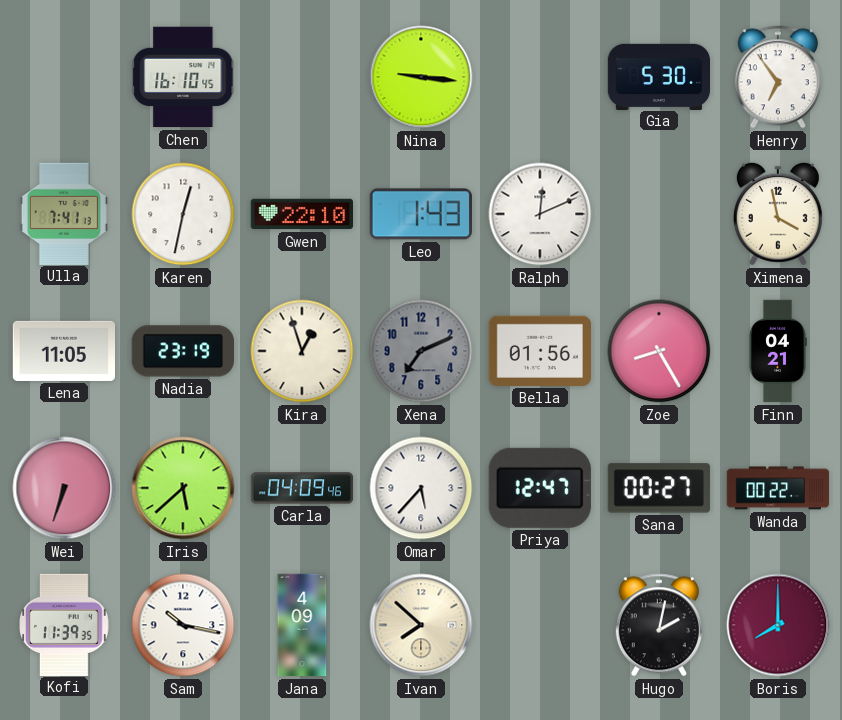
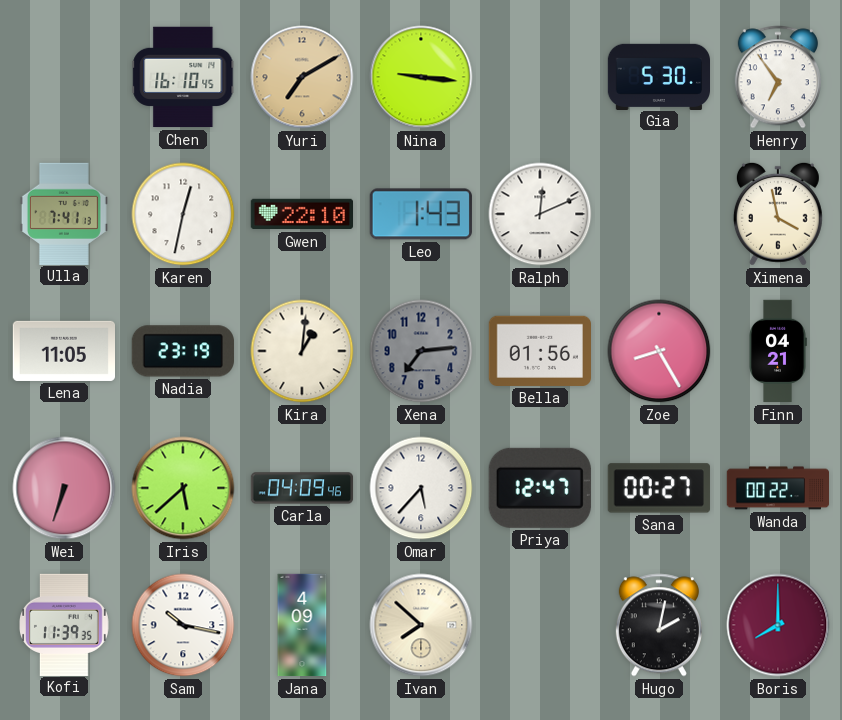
Yuri: none -> 7:10
Kira: 12:57 -> 1:01
Xena: 7:11 -> 7:14
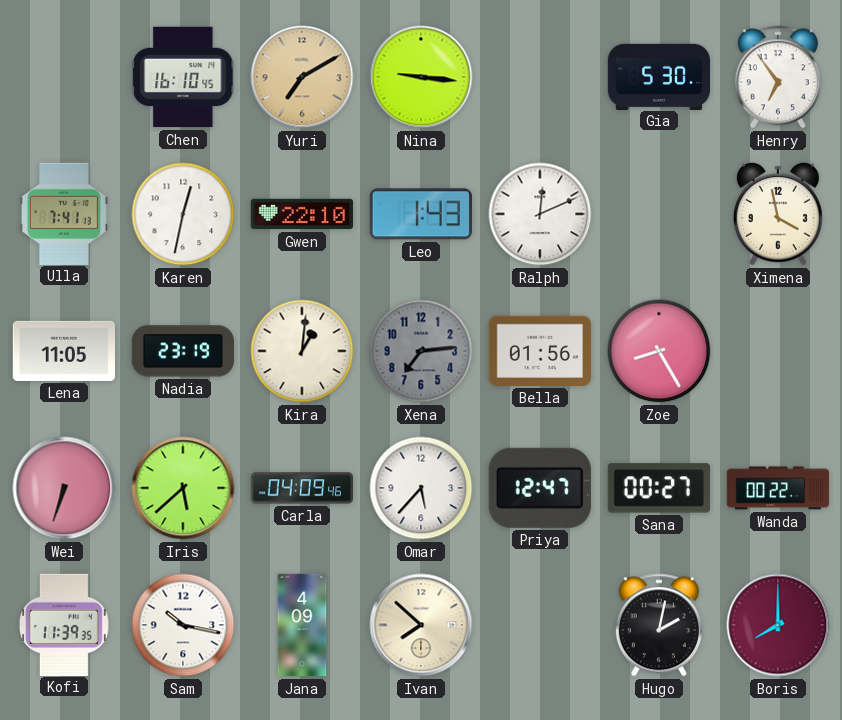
Finn: 04:21 -> none
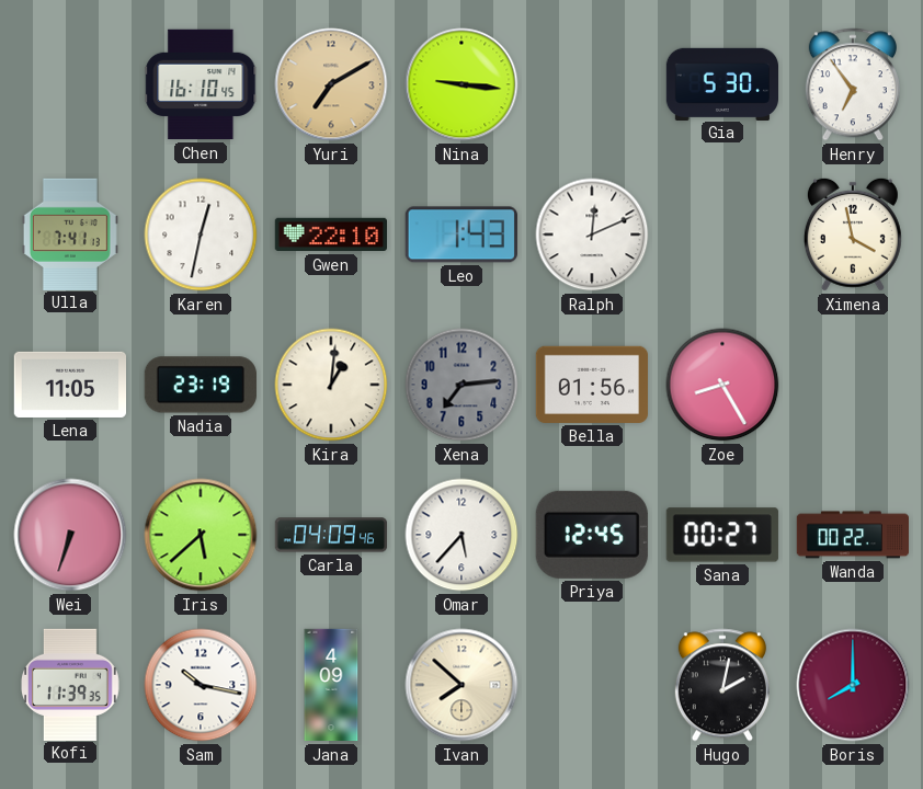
Priya: 12:47 -> 12:45
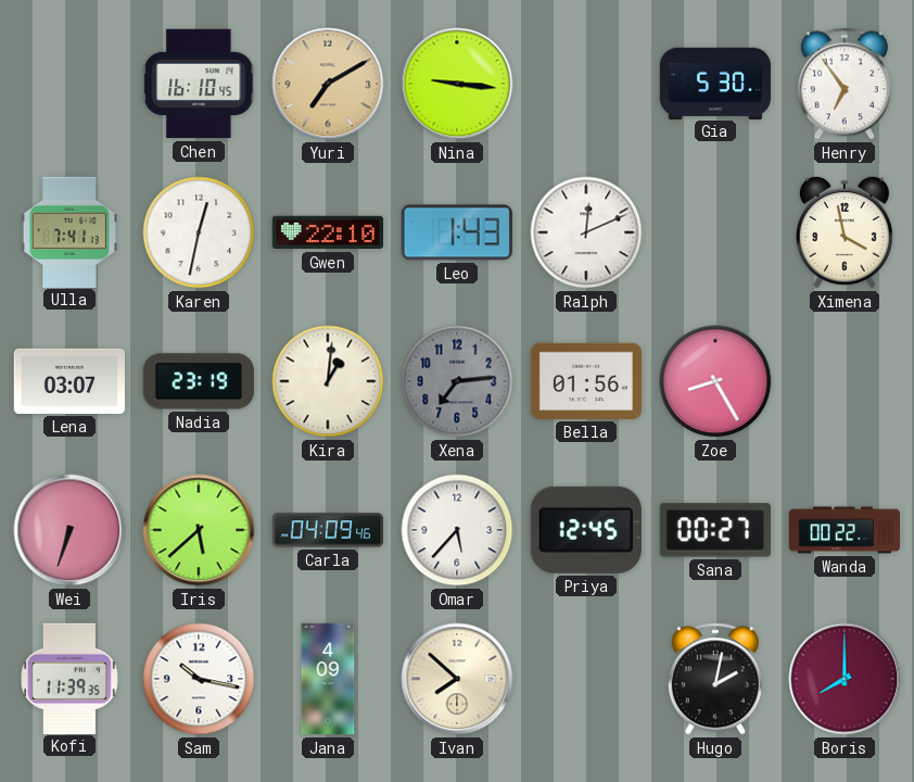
Lena: 11:05 -> 03:07
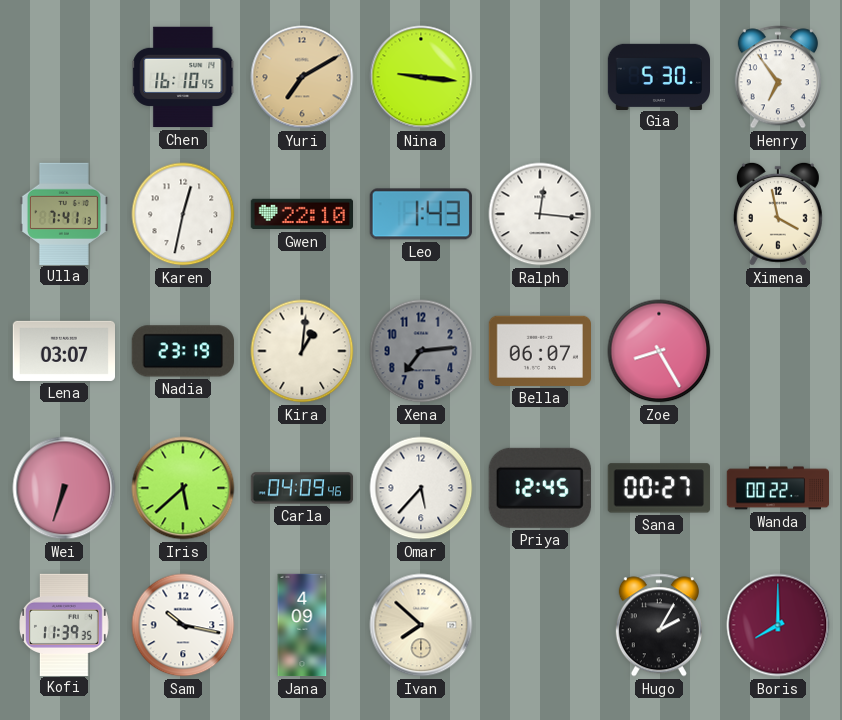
Ralph: 12:11 -> 12:16
Bella: 01:56 -> 06:07
Hugo: 2:02 -> 2:05
